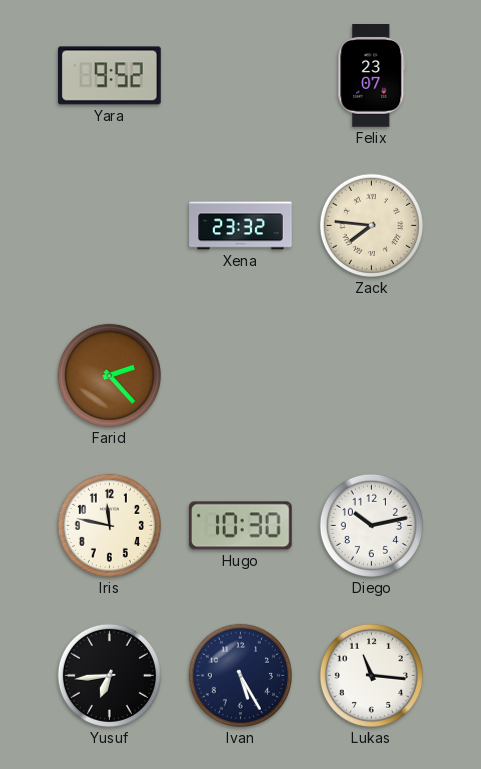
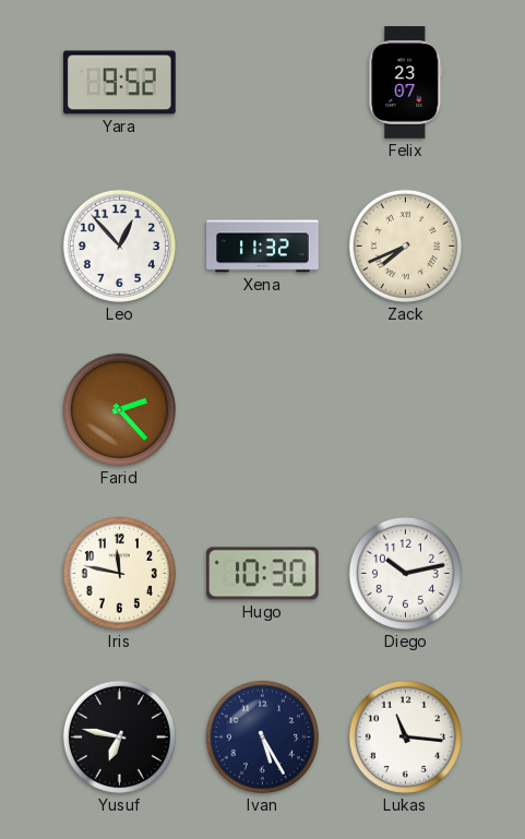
Leo: none -> 12:53
Xena: 23:32 -> 11:32
Zack: 7:46 -> 7:41
Yusuf: 6:44 -> 6:47
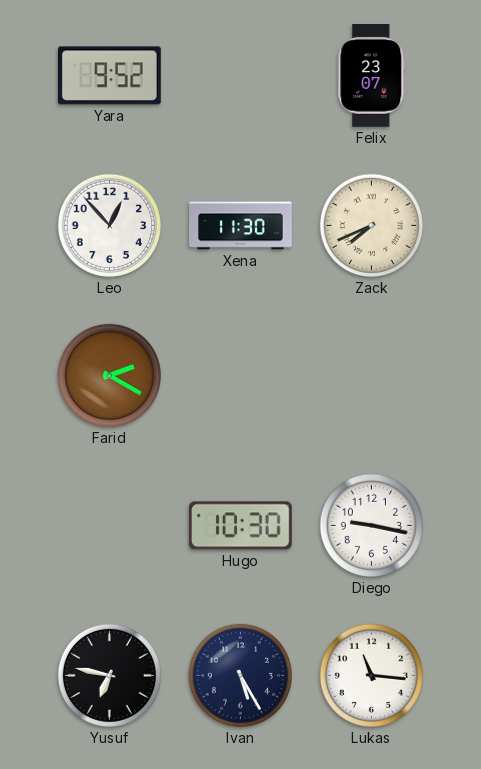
Xena: 11:32 -> 11:30
Farid: 2:23 -> 2:20
Iris: 11:47 -> none
Diego: 10:13 -> 9:17
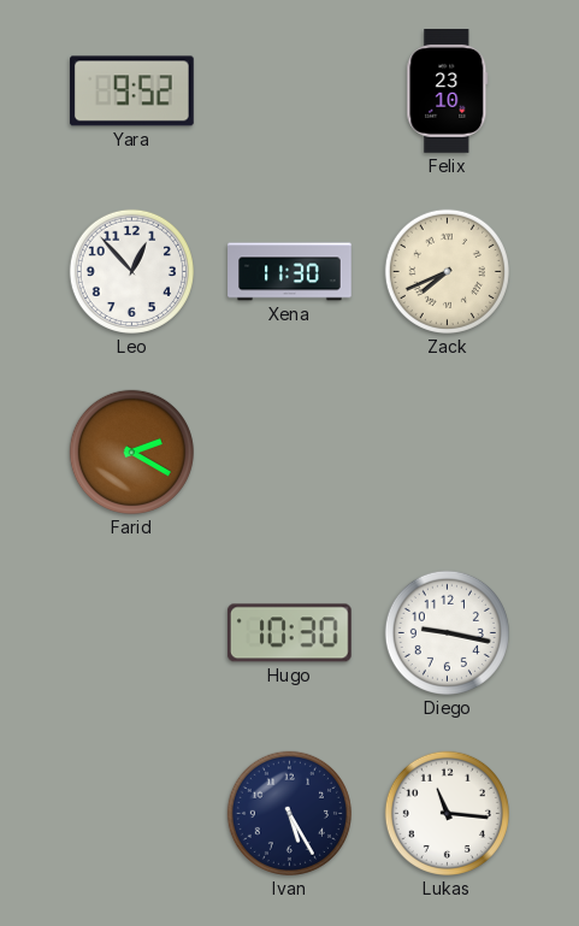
Felix: 23:07 -> 23:10
Yusuf: 6:47 -> none
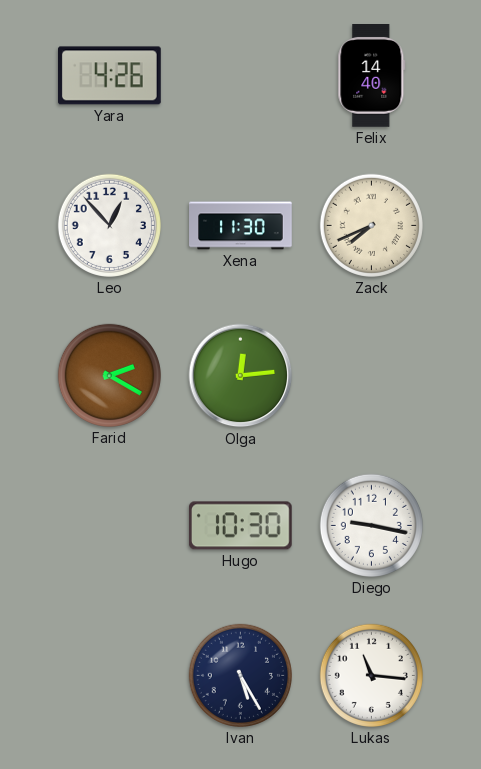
Yara: 9:52 -> 4:26
Felix: 23:10 -> 14:40
Olga: none -> 12:14
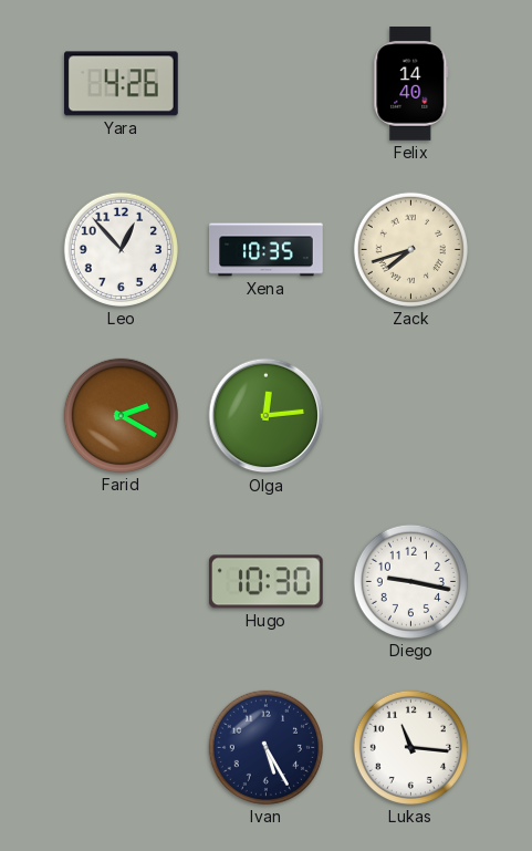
Xena: 11:30 -> 10:35
Zack: 7:41 -> 7:42
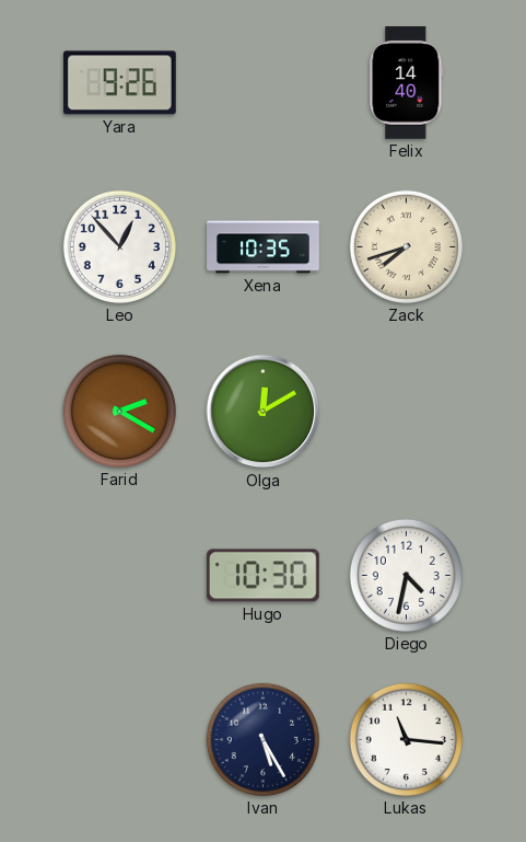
Yara: 4:26 -> 9:26
Olga: 12:14 -> 12:10
Diego: 9:17 -> 4:32
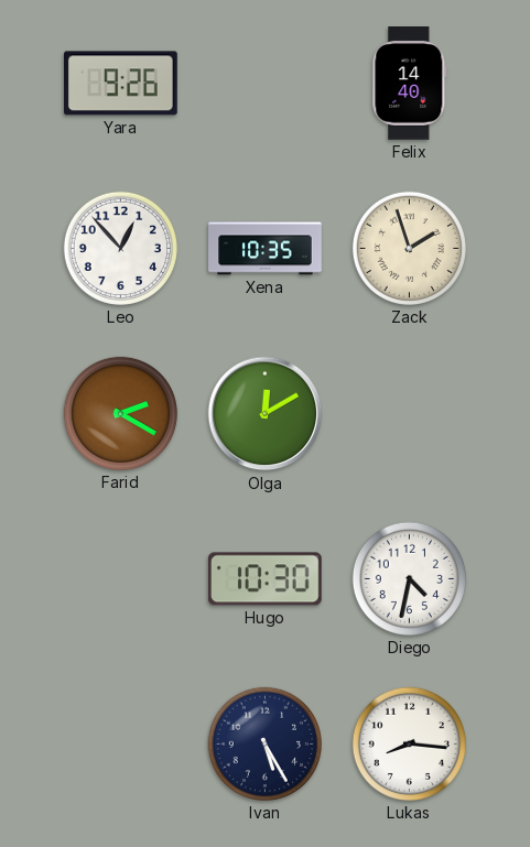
Zack: 7:42 -> 1:57
Lukas: 11:16 -> 8:16
